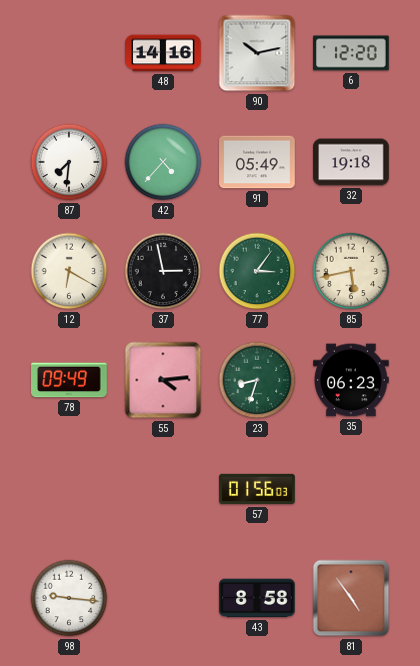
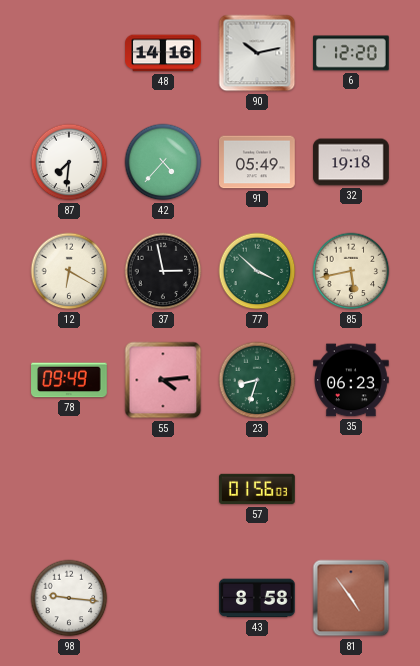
77: 3:06 -> 3:52
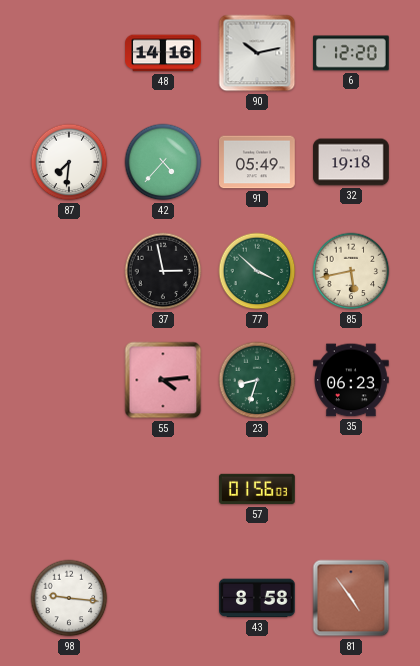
12: 6:20 -> none
78: 09:49 -> none
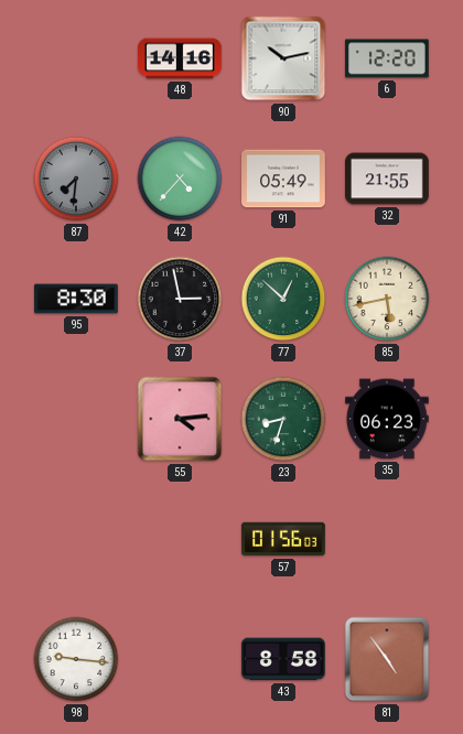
87 dial: white -> grey
32: 19:18 -> 21:55
95: none -> 8:30
77: 3:52 -> 12:52
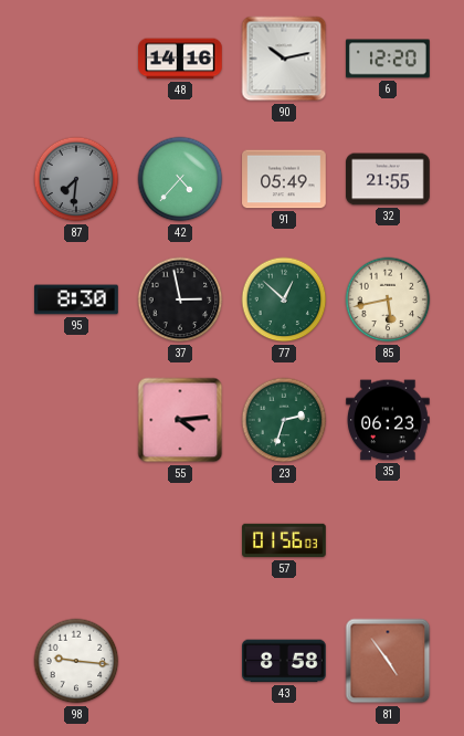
23: 8:33 -> 2:33
